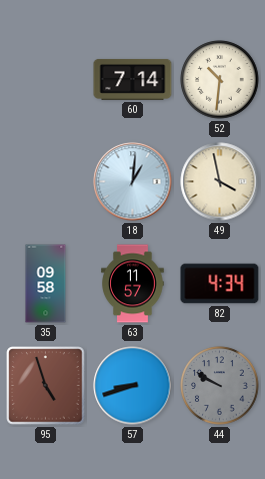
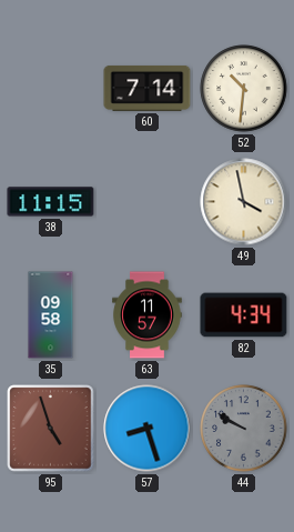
38: none -> 11:15
18: 1:01 -> none
57: 8:42 -> 8:27
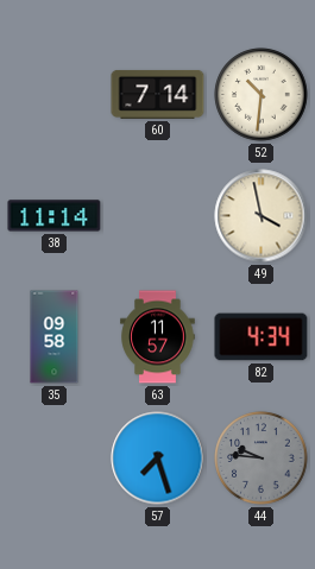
38: 11:15 -> 11:14
95: 4:57 -> none
57: 8:27 -> 7:27
44: 9:50 -> 9:46
